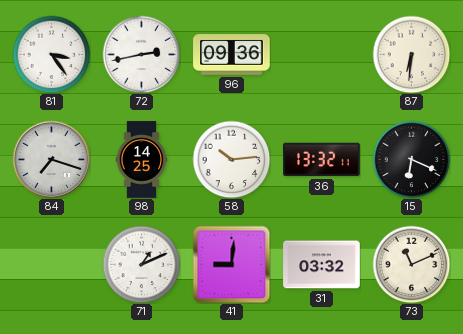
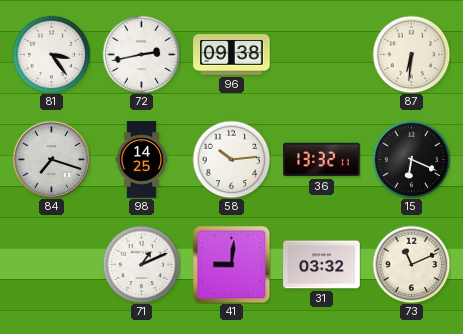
96: 09:36 -> 09:38
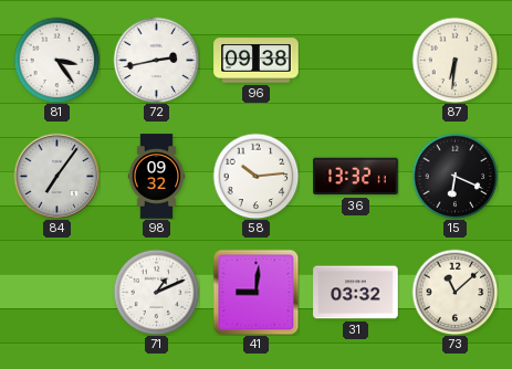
84: 7:18 -> 7:06
98: 14:25 -> 09:32
73: 11:11 -> 11:08
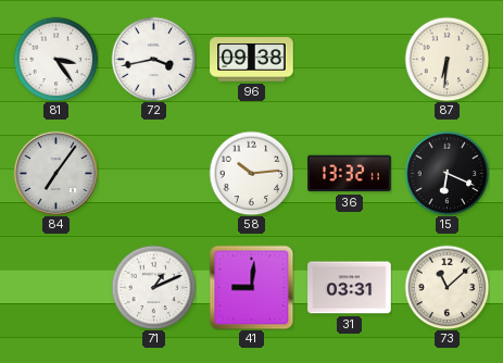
72: 2:43 -> 3:43
98: 09:32 -> none
31: 03:32 -> 03:31
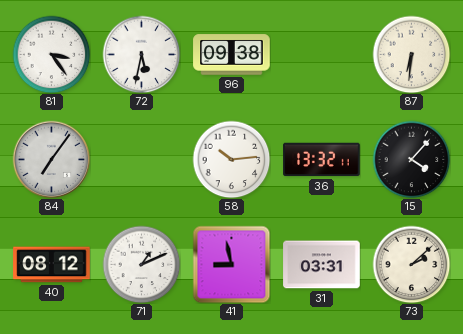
72: 3:43 -> 5:32
15: 6:19 -> 4:07
40: none -> 08:12
41: 9:01 -> 8:58
73: 11:08 -> 2:08
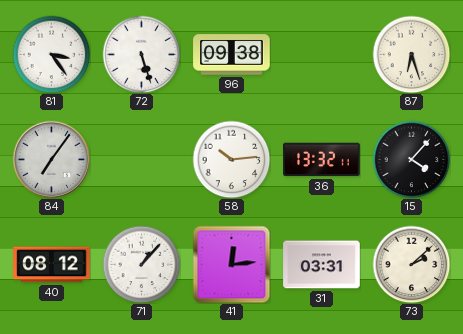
72: 5:32 -> 5:27
87: 6:31 -> 6:27
71: 1:11 -> 1:07
41: 8:58 -> 12:14
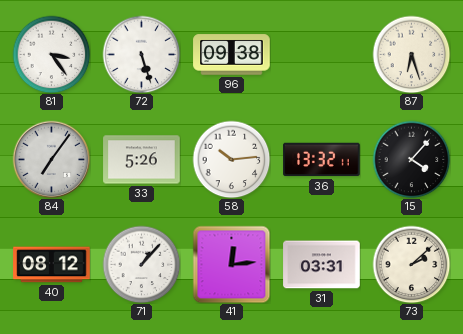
33: none -> 5:26
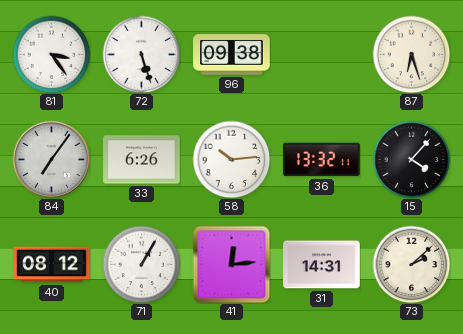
33: 5:26 -> 6:26
71: 1:07 -> 1:05
31: 03:31 -> 14:31
